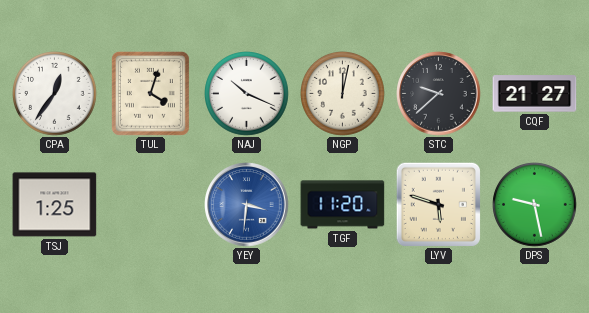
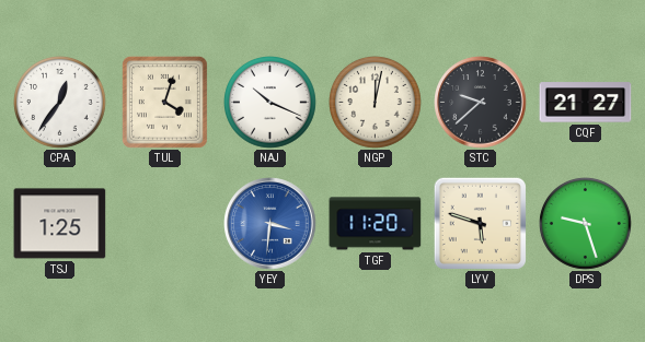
DPS: 9:28 -> 9:27
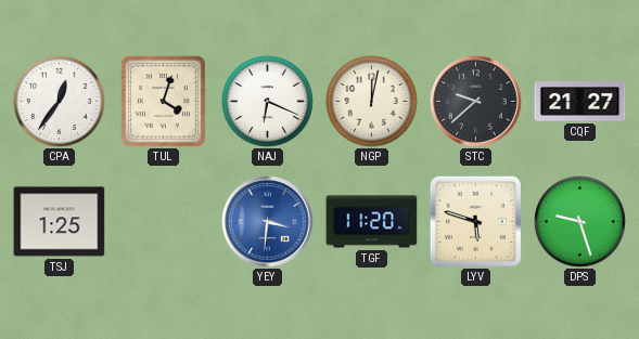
NAJ: 10:19 -> 6:19
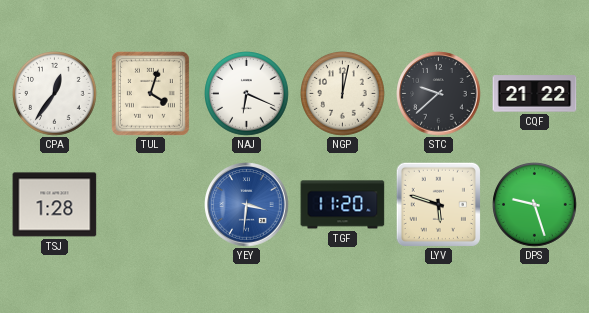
CQF: 21:27 -> 21:22
TSJ: 1:25 -> 1:28
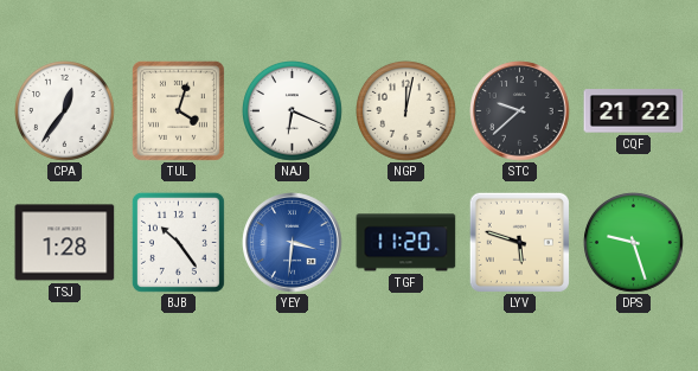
BJB: none -> 10:24
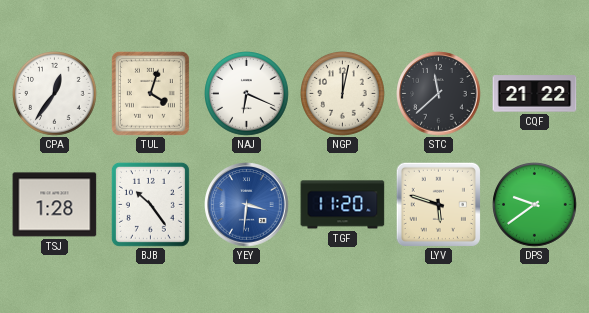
STC: 9:38 -> 11:38
DPS: 9:27 -> 9:39
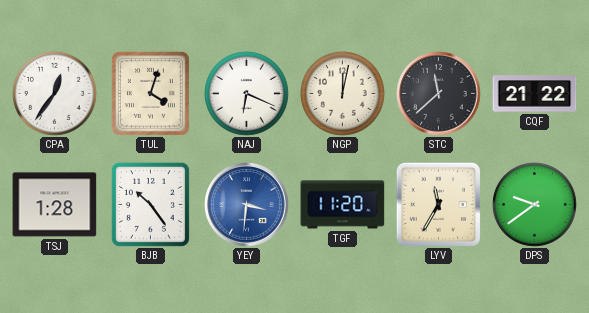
LYV: 5:48 -> 11:35
